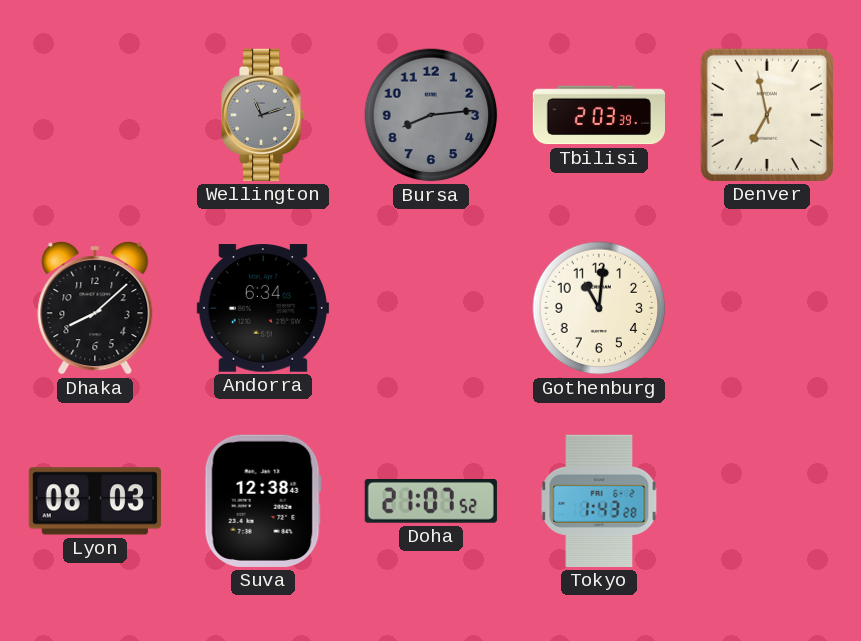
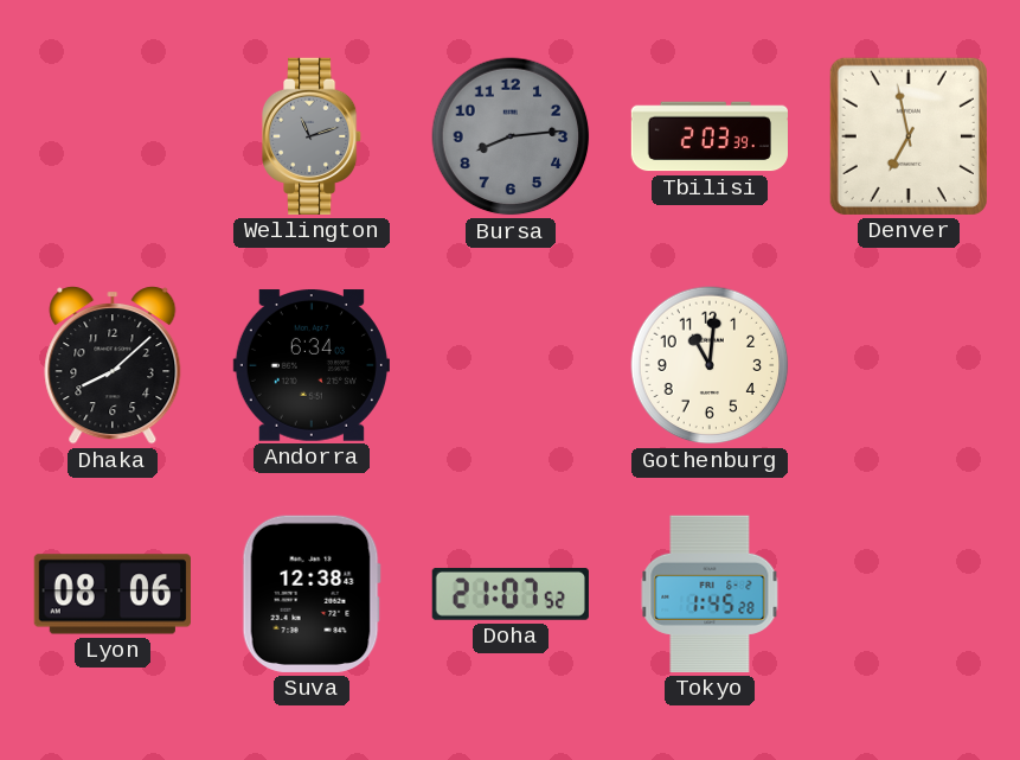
Lyon: 08:03 -> 08:06
Tokyo: 1:43 -> 1:45
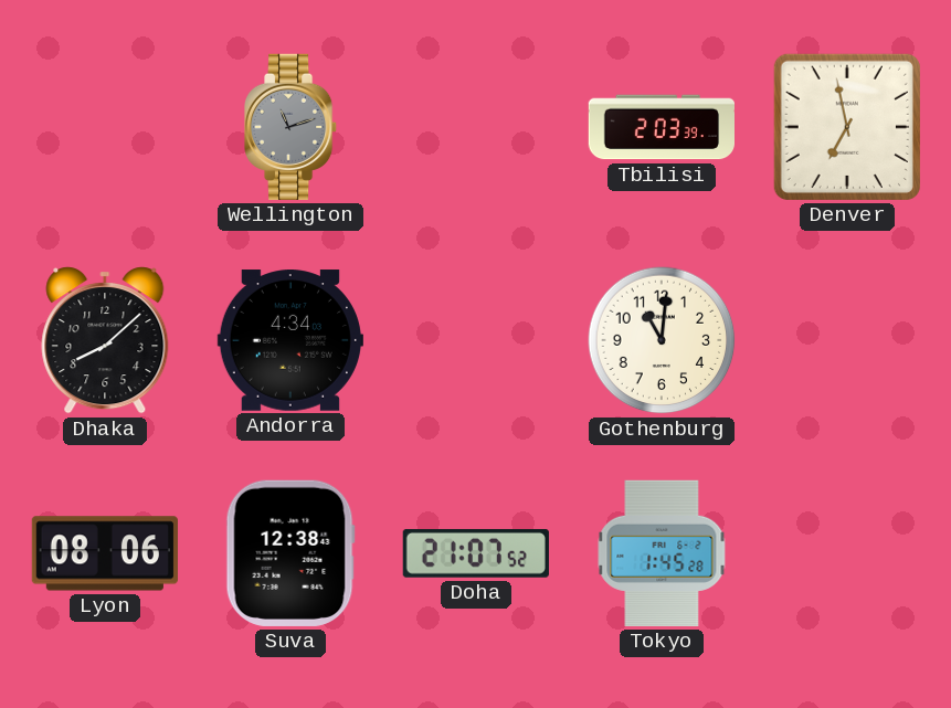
Bursa: 8:14 -> none
Andorra: 6:34 -> 4:34
